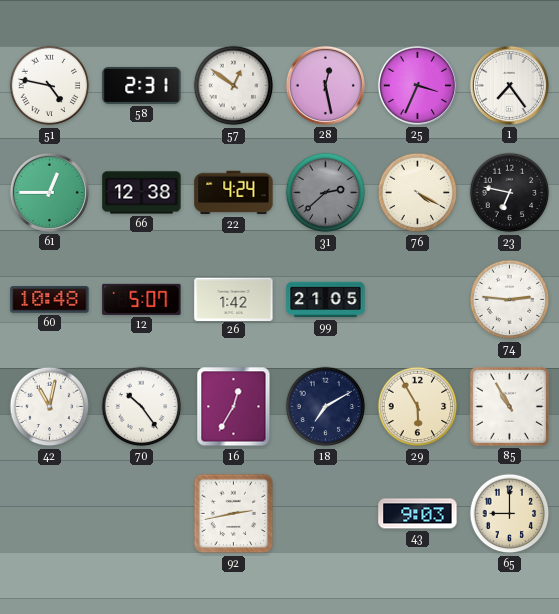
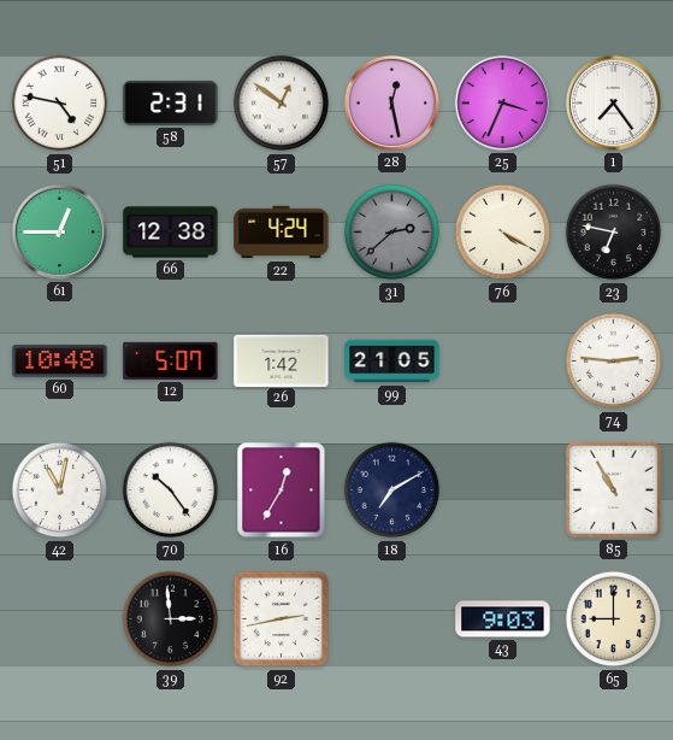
29: 5:55 -> none
39: none -> 2:59
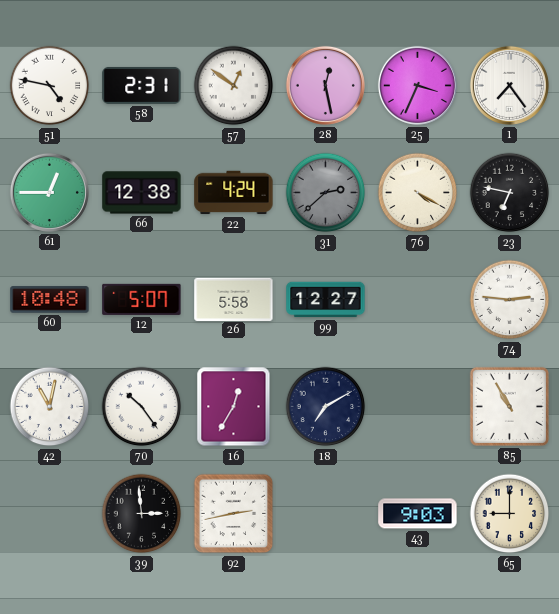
26: 1:42 -> 5:58
99: 21:05 -> 12:27
